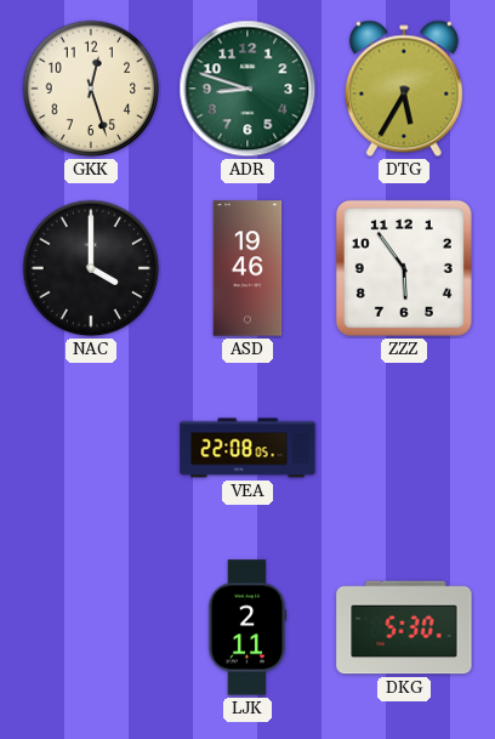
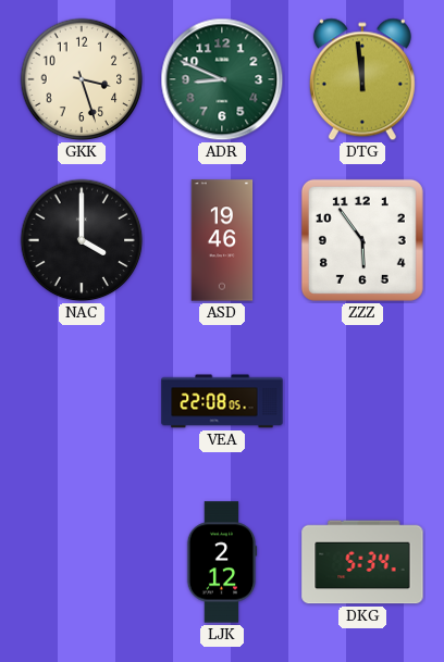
GKK: 12:27 -> 3:27
ADR: 8:48 -> 8:49
DTG: 5:35 -> 11:59
LJK: 2:11 -> 2:12
DKG: 5:30 -> 5:34
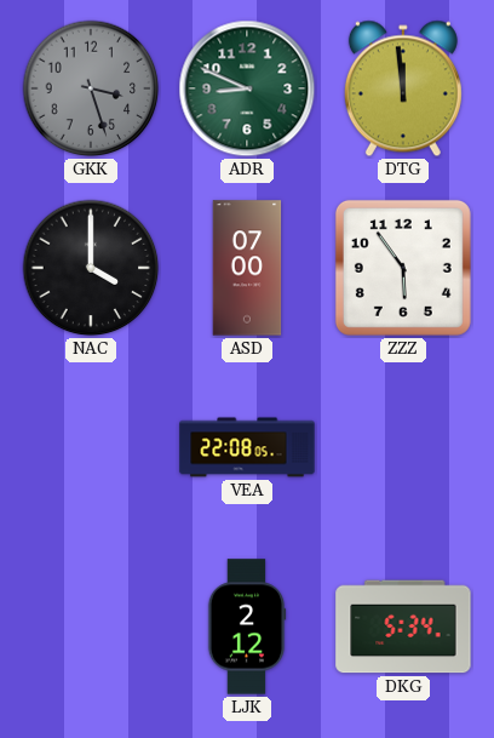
GKK dial: cream -> grey
ASD: 19:46 -> 07:00
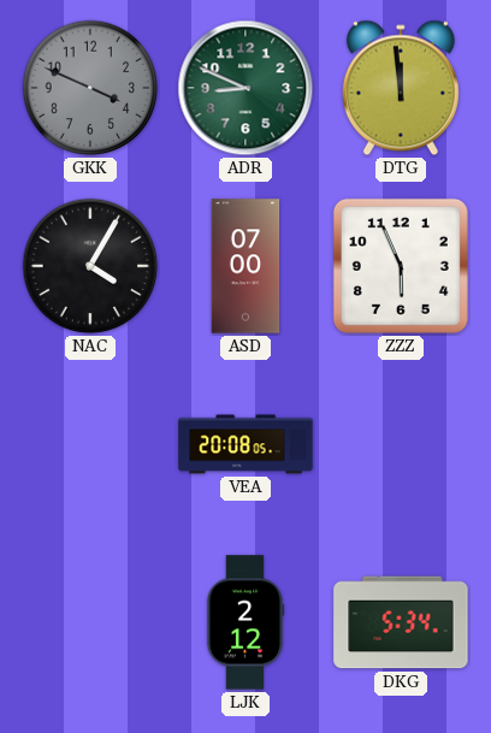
GKK: 3:27 -> 3:49
NAC: 4:00 -> 4:05
ZZZ: 5:54 -> 5:56
VEA: 22:08 -> 20:08
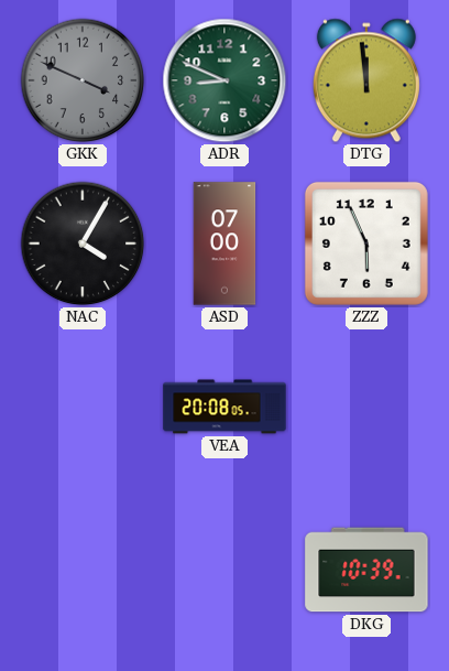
LJK: 2:12 -> none
DKG: 5:34 -> 10:39
